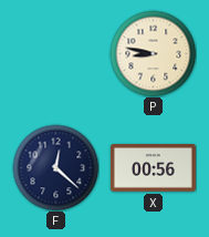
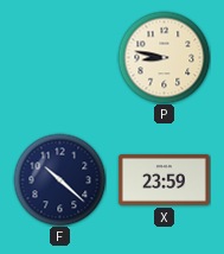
F: 12:22 -> 10:22
X: 00:56 -> 23:59
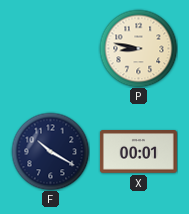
F: 10:22 -> 10:20
X: 23:59 -> 00:01
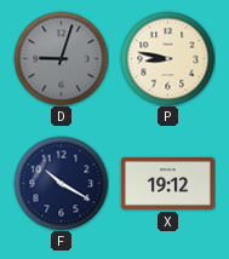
D: none -> 9:03
X: 00:01 -> 19:12
